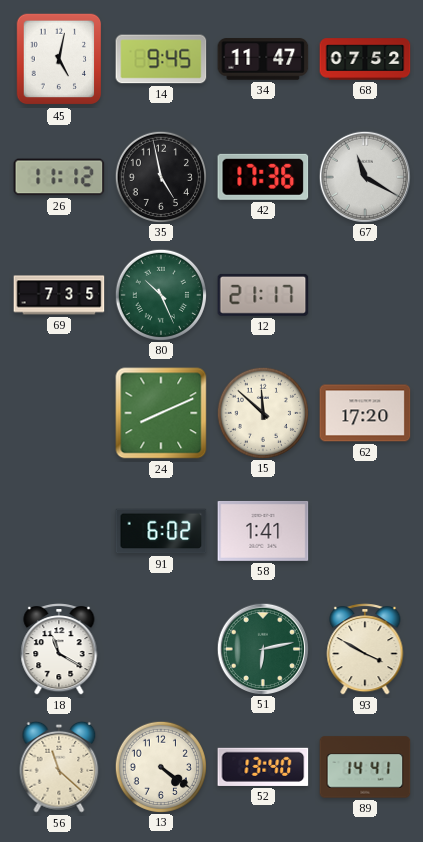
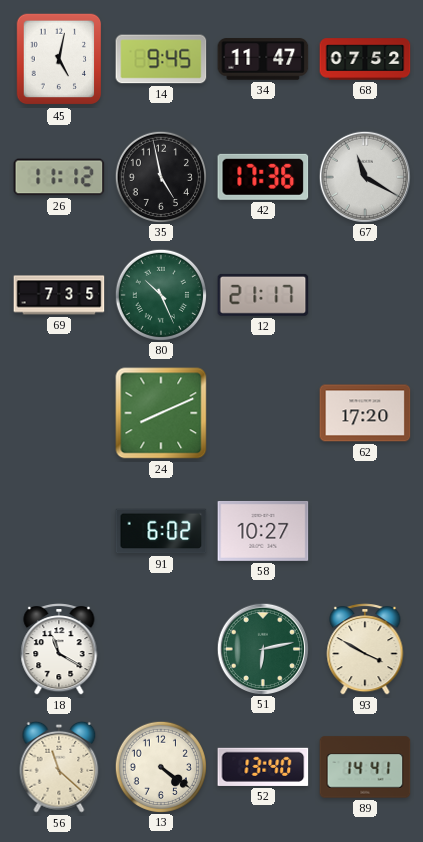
15: 11:52 -> none
58: 1:41 -> 10:27
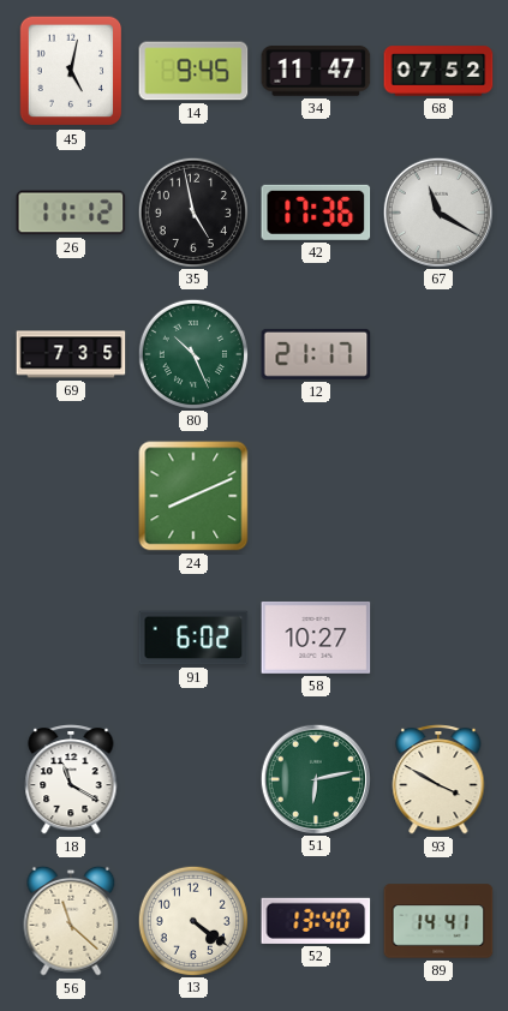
62: 17:20 -> none
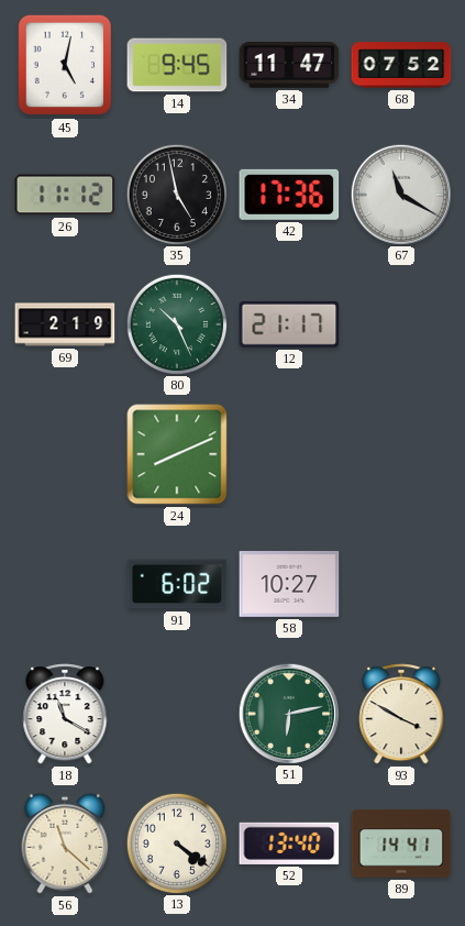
69: 7:35 -> 2:19
